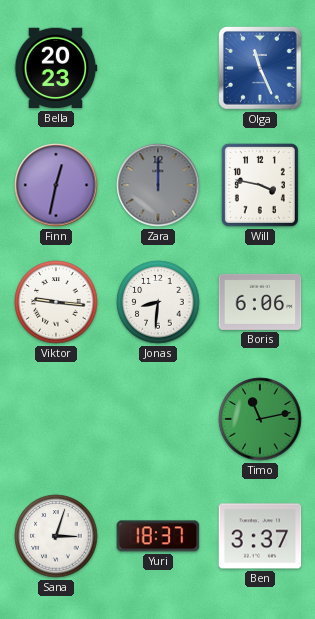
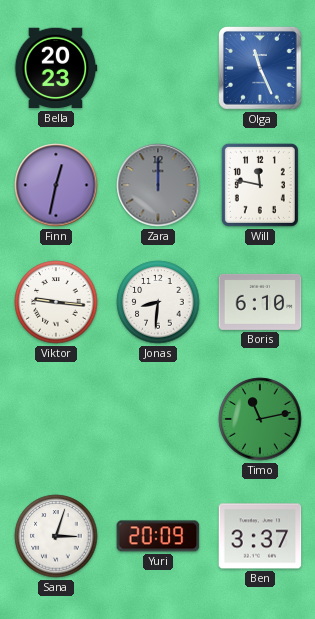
Will: 3:47 -> 11:47
Boris: 6:06 -> 6:10
Yuri: 18:37 -> 20:09
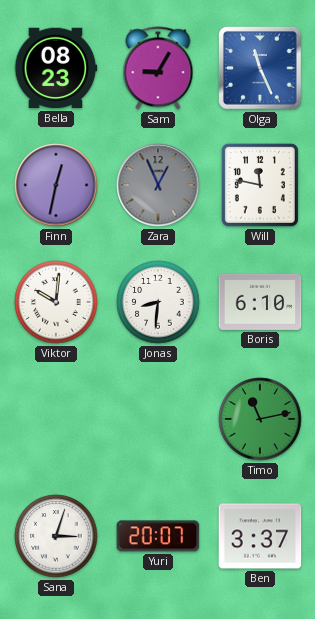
Bella: 20:23 -> 08:23
Sam: none -> 9:05
Zara: 12:00 -> 12:56
Viktor: 9:16 -> 10:01
Yuri: 20:09 -> 20:07
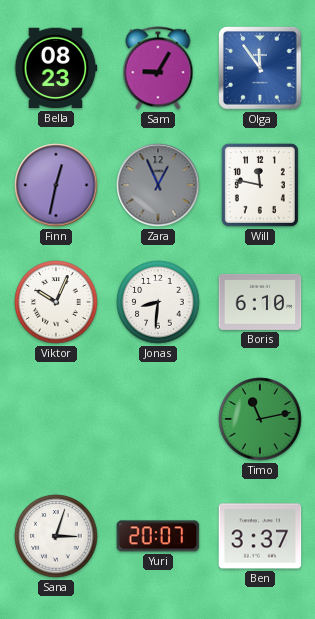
Olga: 11:26 -> 11:54
Viktor: 10:01 -> 10:04
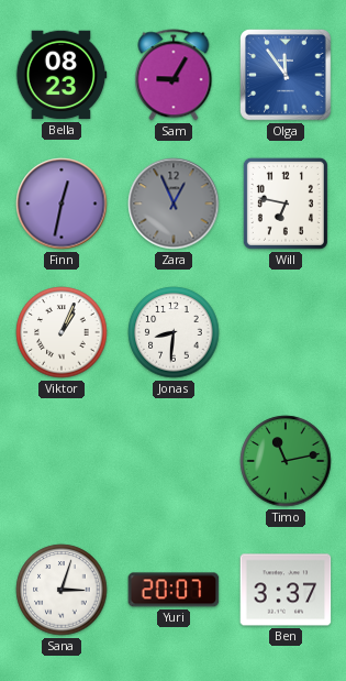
Will: 11:47 -> 6:47
Viktor: 10:04 -> 1:04
Boris: 6:10 -> none
